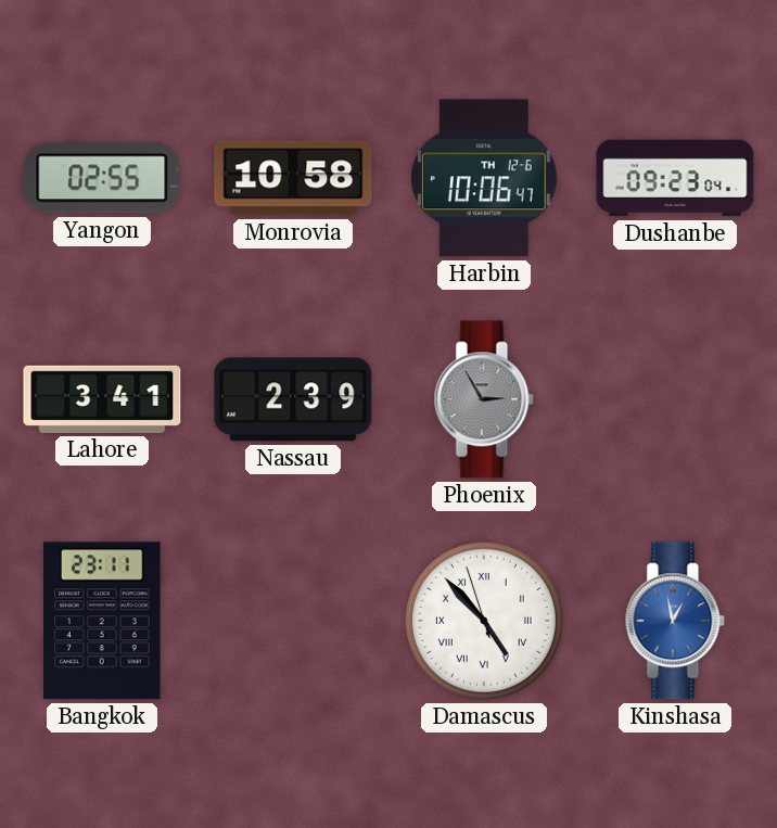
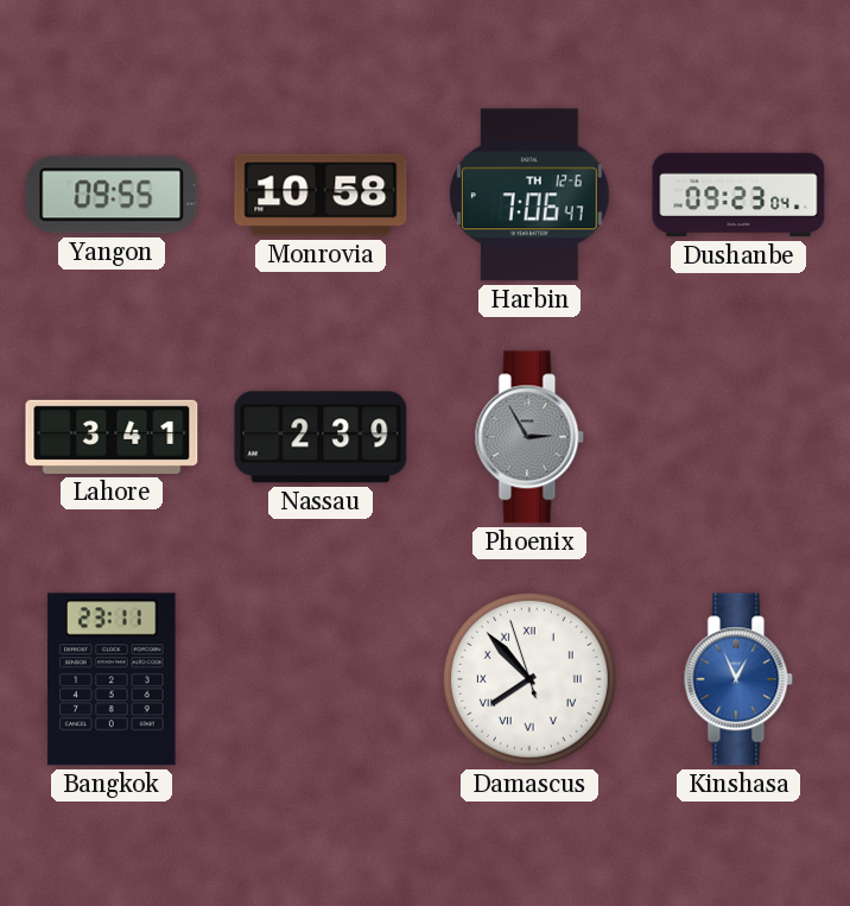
Yangon: 02:55 -> 09:55
Harbin: 10:06 -> 7:06
Damascus: 4:52 -> 7:52
Kinshasa: 12:58 -> 12:56
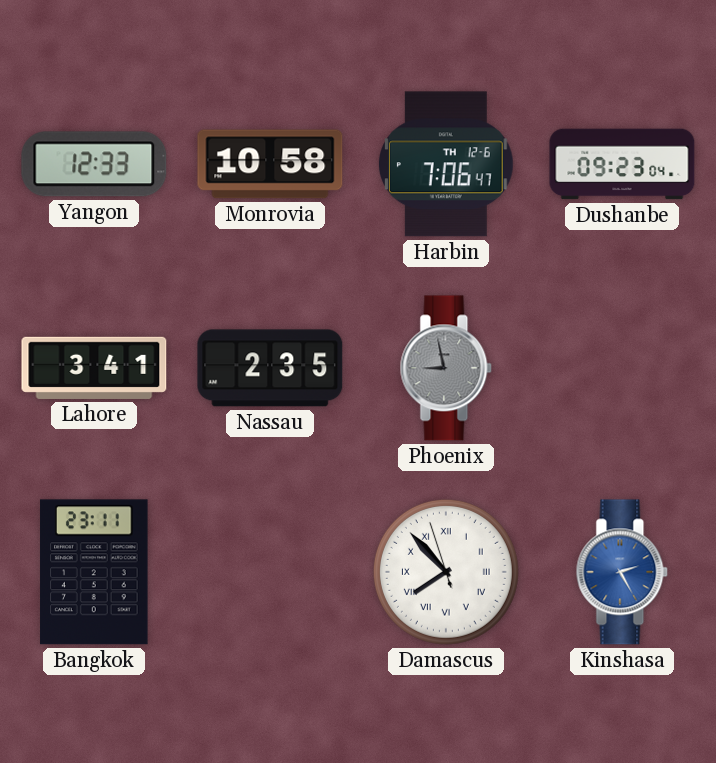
Yangon: 09:55 -> 12:33
Nassau: 2:39 -> 2:35
Phoenix: 2:55 -> 8:58
Kinshasa: 12:56 -> 2:25
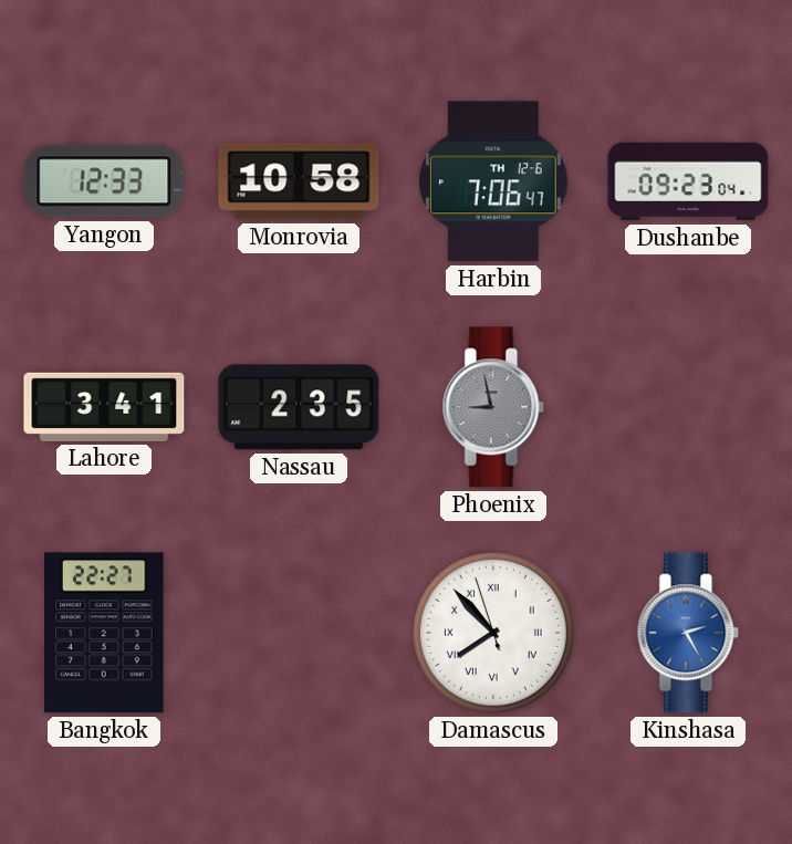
Bangkok: 23:11 -> 22:27
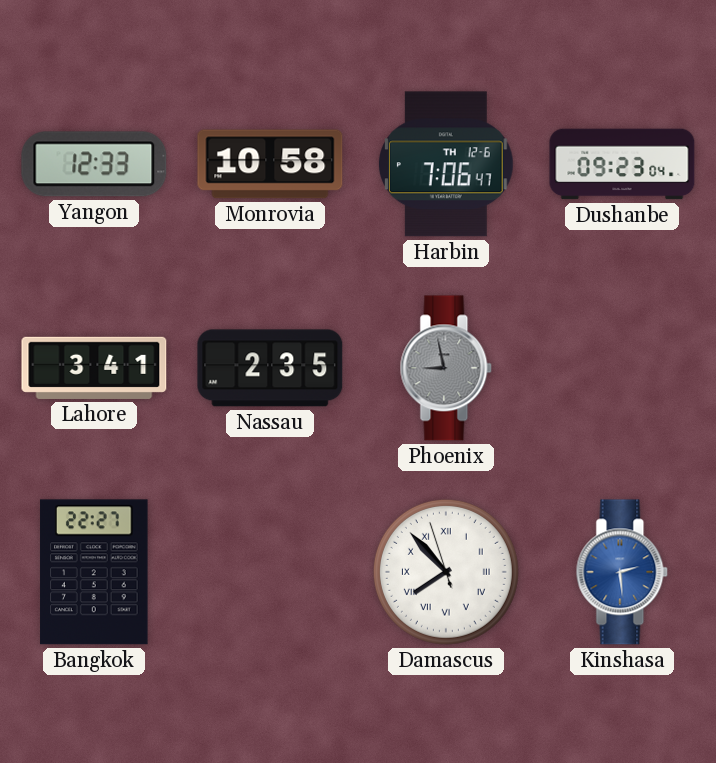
Kinshasa: 2:25 -> 2:29
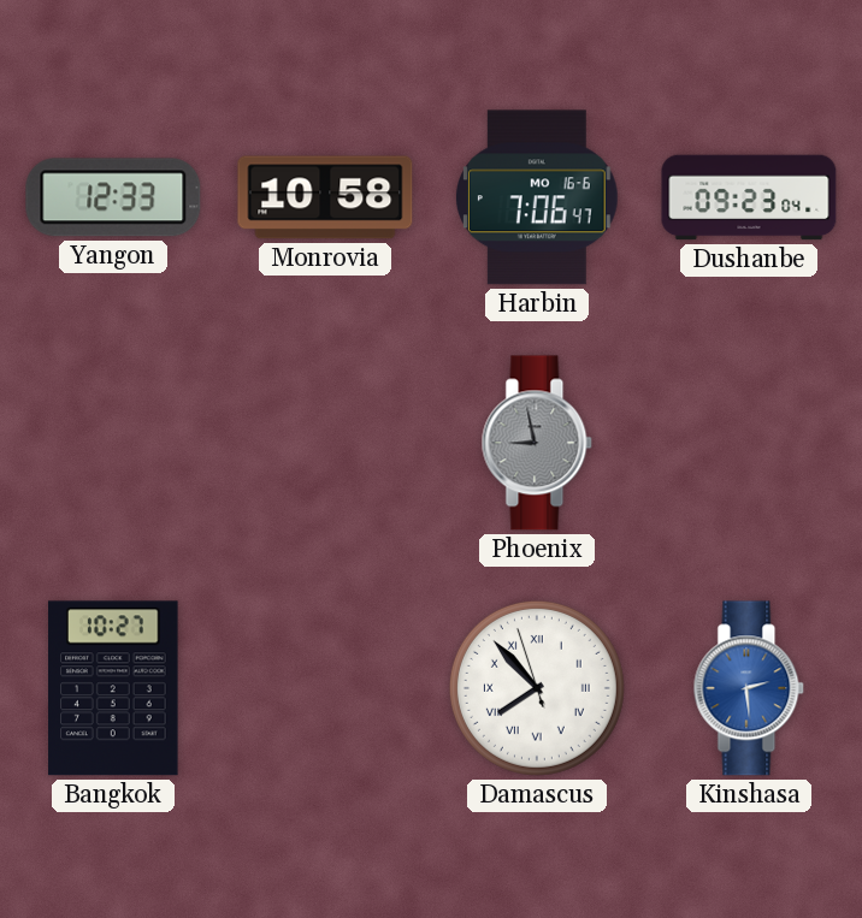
Harbin date: TH 12-6 -> MO 16-6
Lahore: 3:41 -> none
Nassau: 2:35 -> none
Bangkok: 22:27 -> 10:27
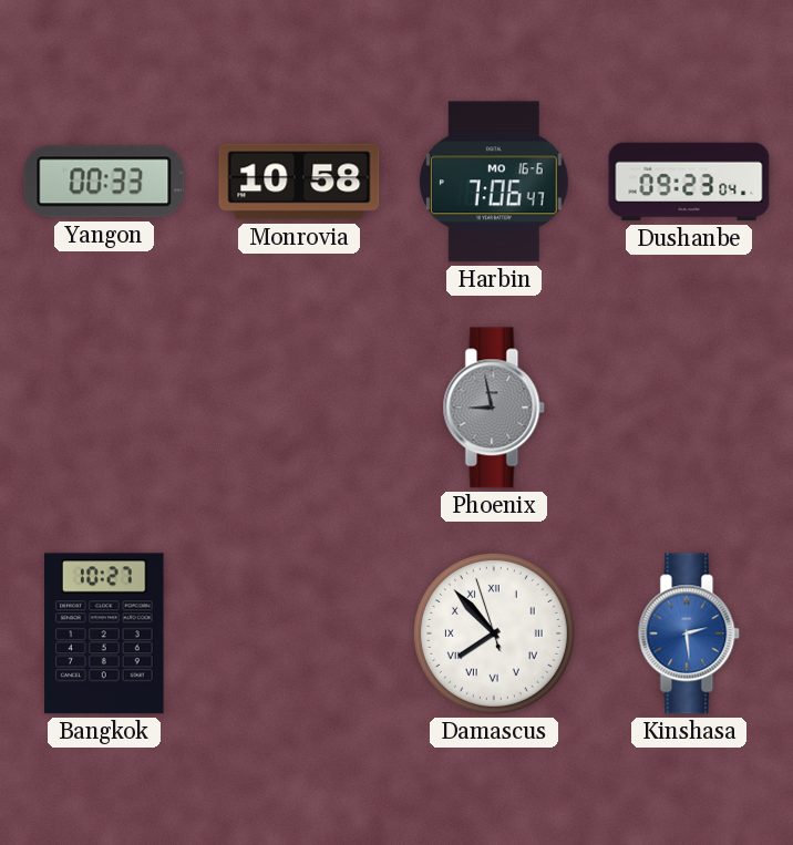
Yangon: 12:33 -> 00:33
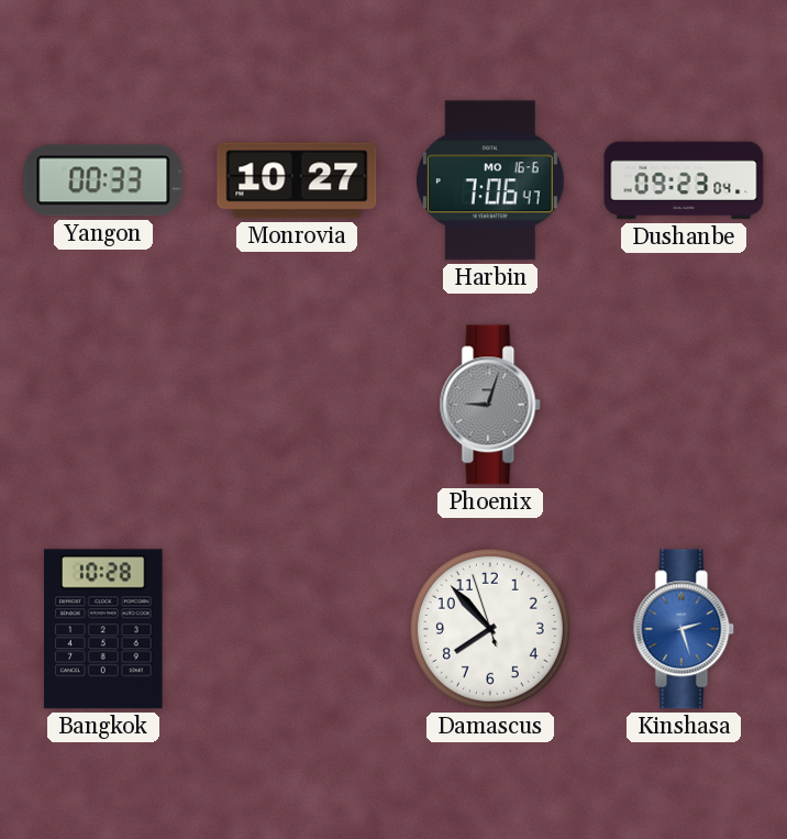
Monrovia: 10:58 -> 10:27
Phoenix: 8:58 -> 9:03
Bangkok: 10:27 -> 10:28
Damascus numerals: Roman -> Arabic
Kinshasa: 2:29 -> 2:27
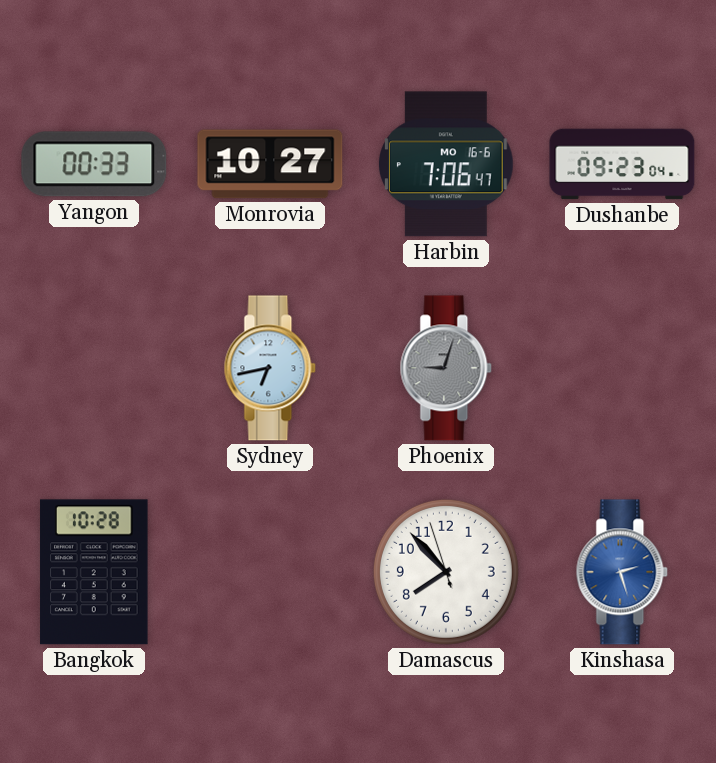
Sydney: none -> 6:43
